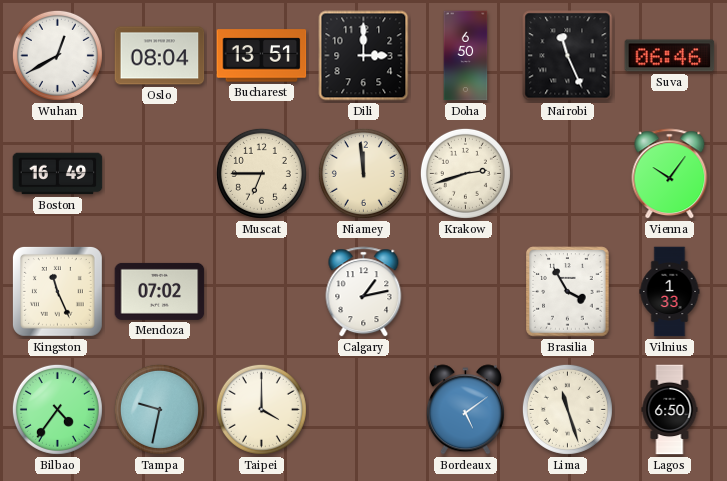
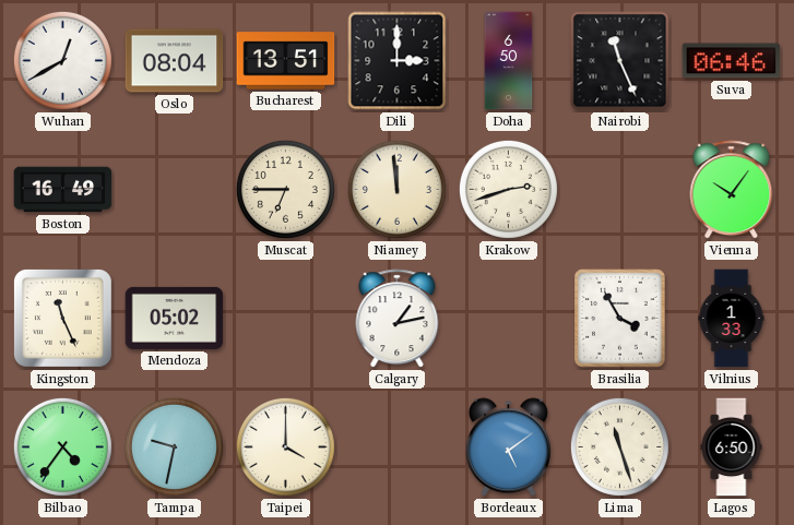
Mendoza: 07:02 -> 05:02
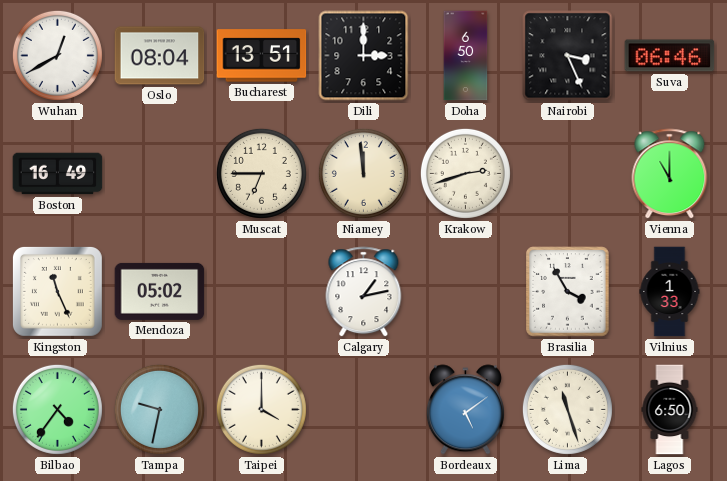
Nairobi: 11:26 -> 3:26
Vienna: 10:06 -> 11:00
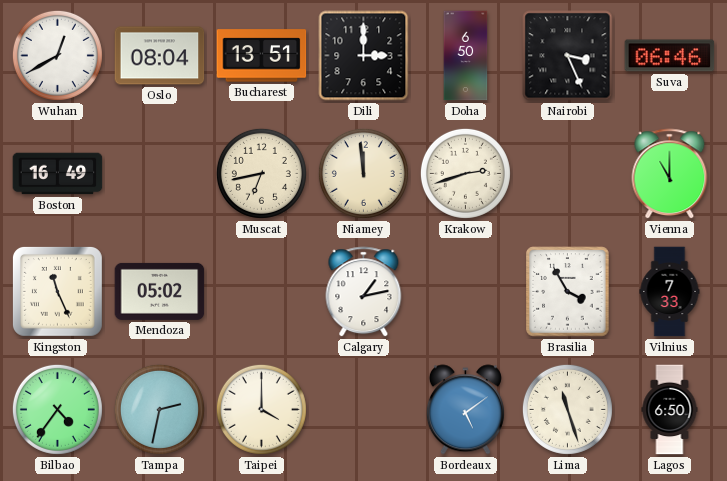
Muscat: 6:45 -> 6:43
Vilnius: 1:33 -> 7:33
Tampa: 9:32 -> 2:32
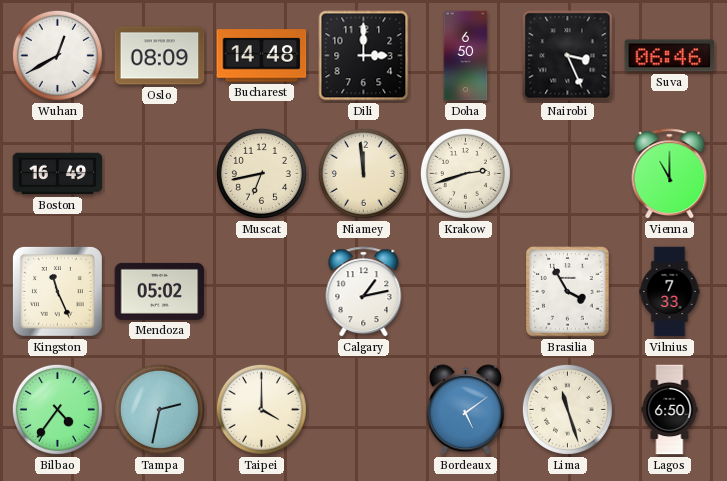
Oslo: 08:04 -> 08:09
Bucharest: 13:51 -> 14:48
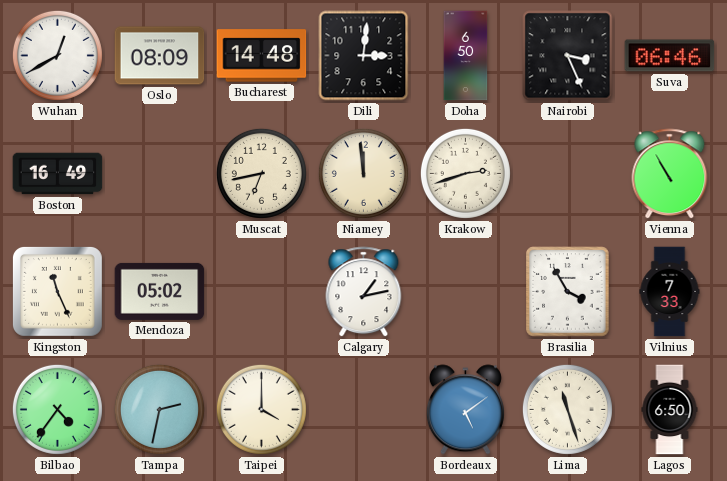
Dili: 3:00 -> 3:01
Vienna: 11:00 -> 10:55
